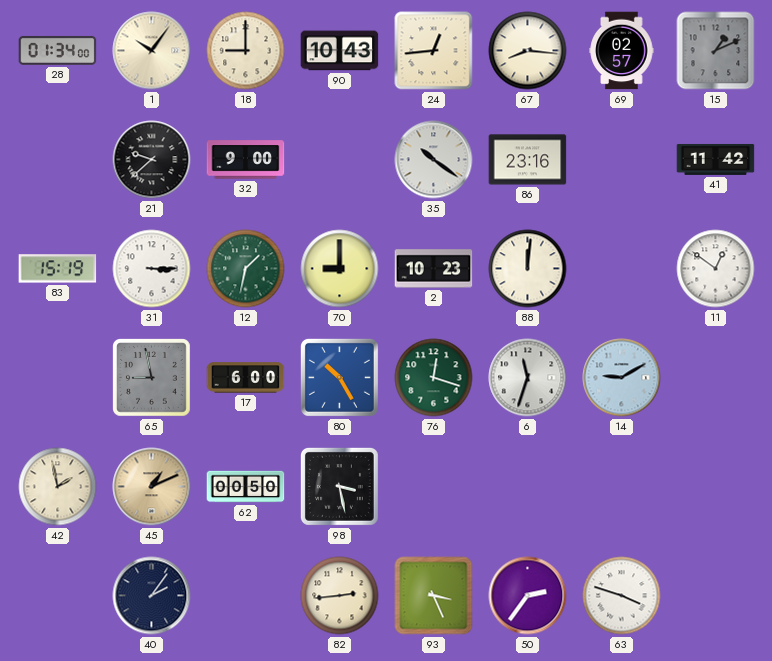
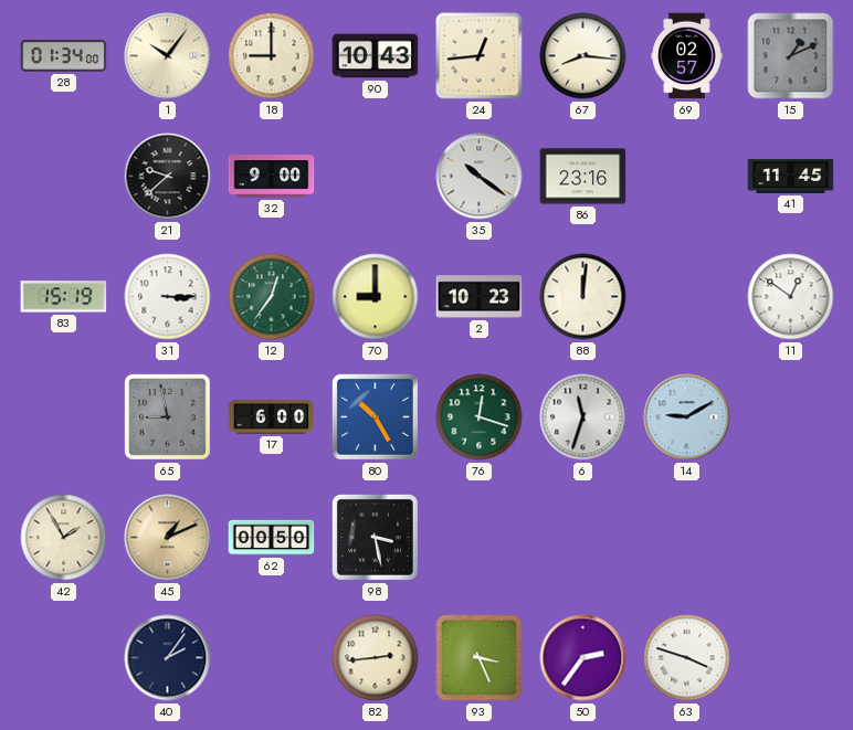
41: 11:42 -> 11:45
12: 1:32 -> 12:36
42: 1:58 -> 1:55
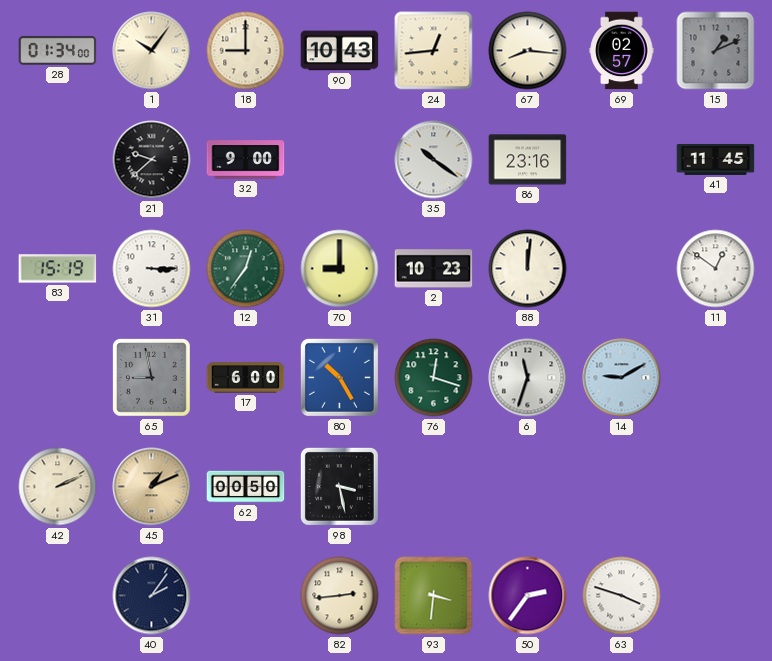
42: 1:55 -> 2:11
93: 3:26 -> 3:31
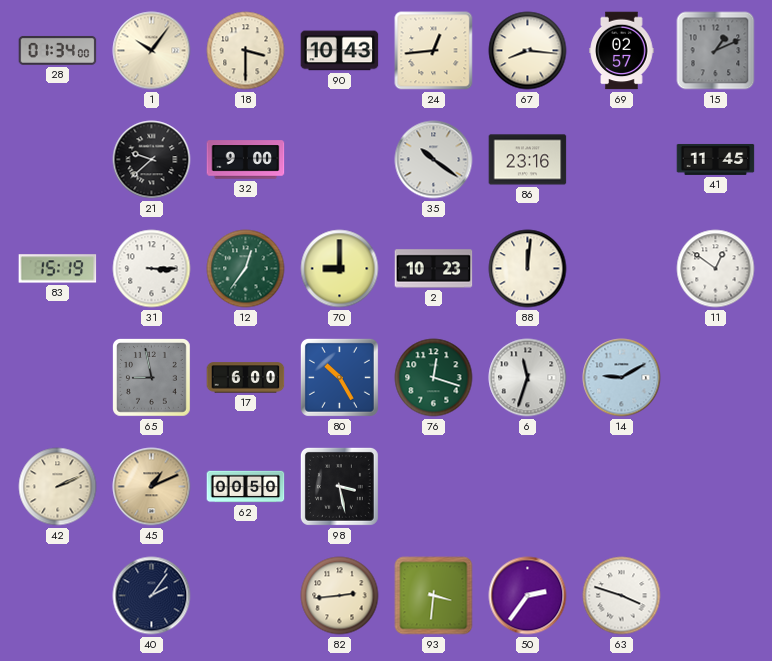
18: 9:00 -> 3:30
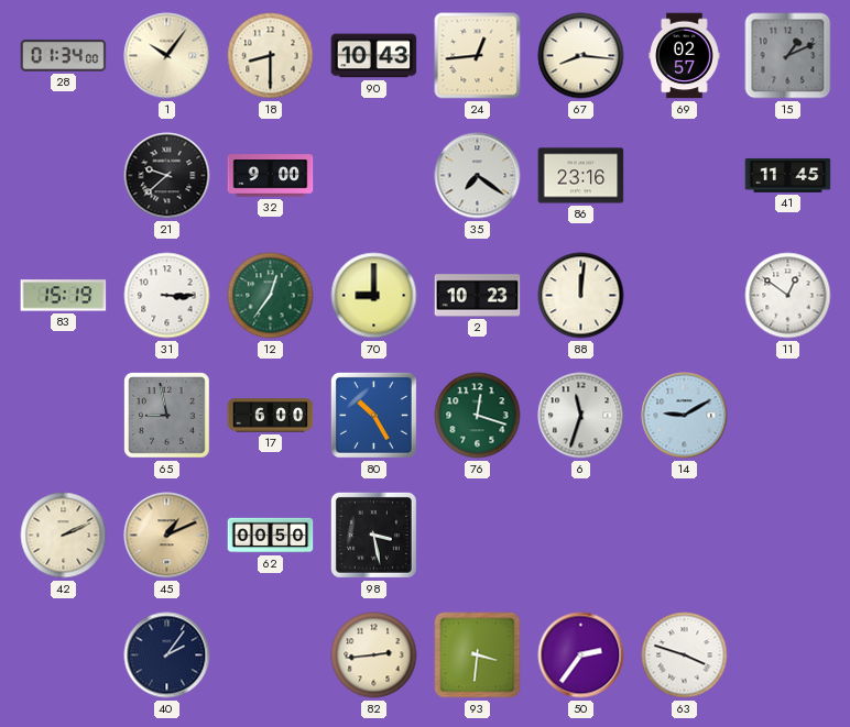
18: 3:30 -> 8:30
35: 10:21 -> 7:21
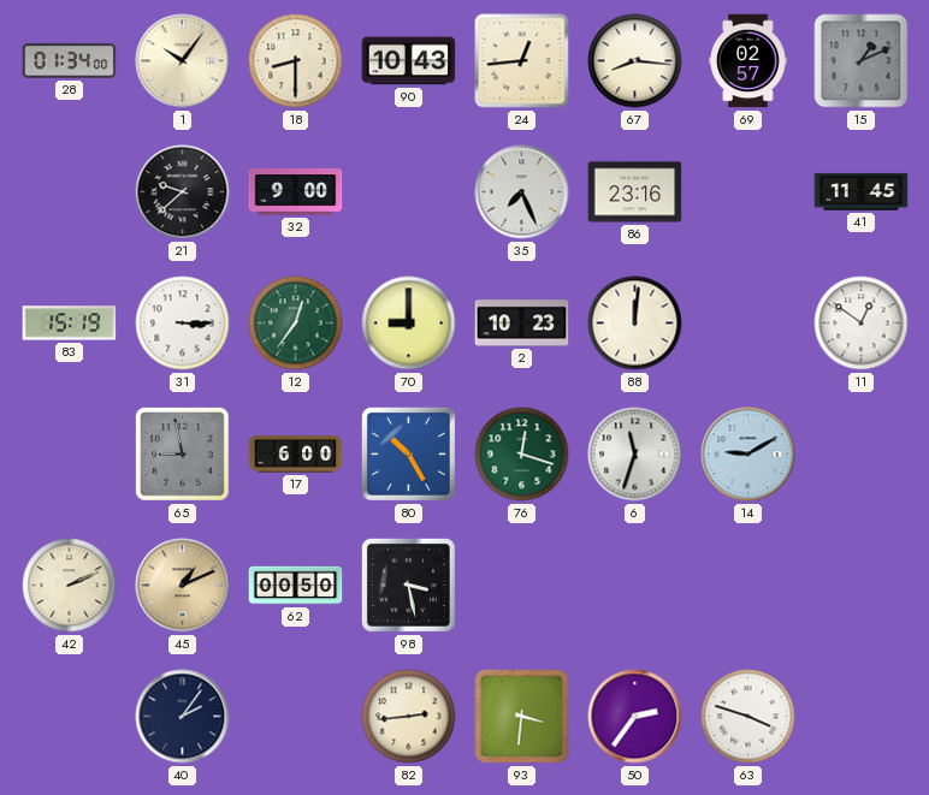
35: 7:21 -> 7:26
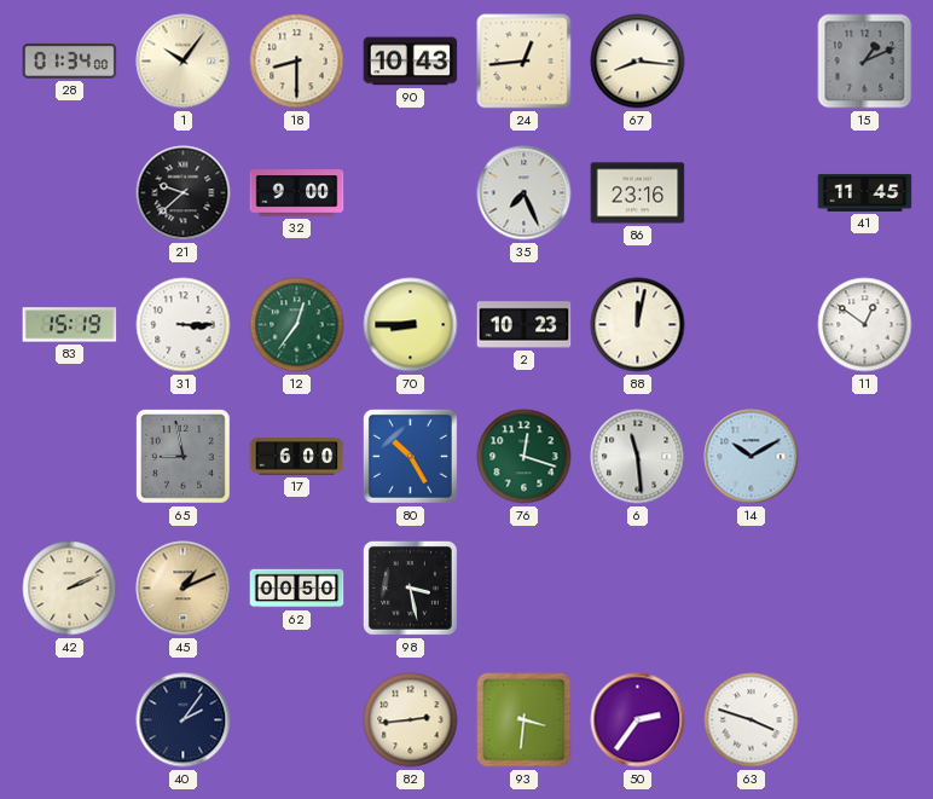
69: 02:57 -> none
70: 9:00 -> 8:45
88: 12:01 -> 12:02
6: 11:33 -> 11:29
14: 9:10 -> 10:10
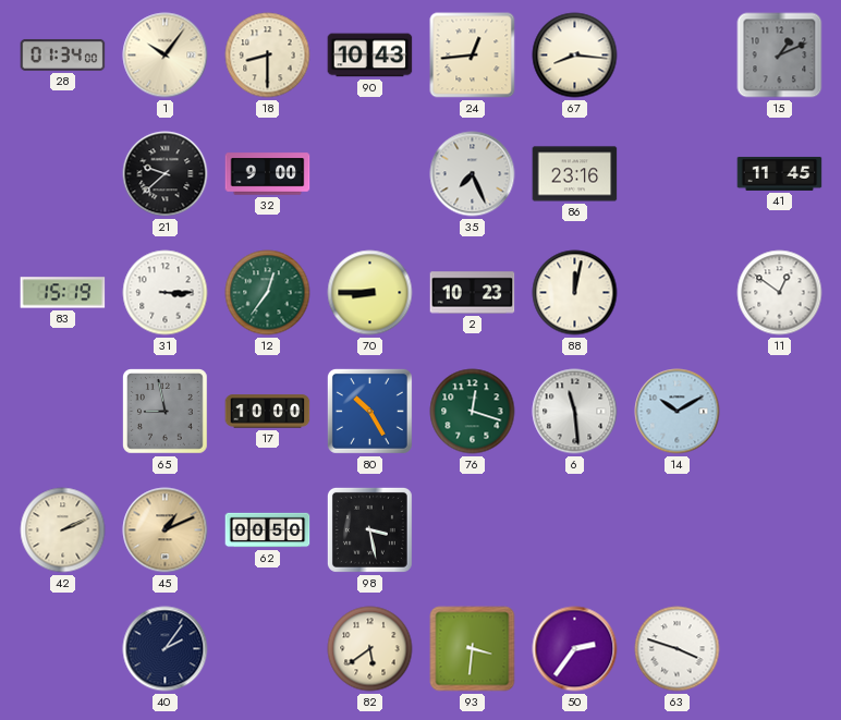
17: 6:00 -> 10:00
82: 2:44 -> 5:39
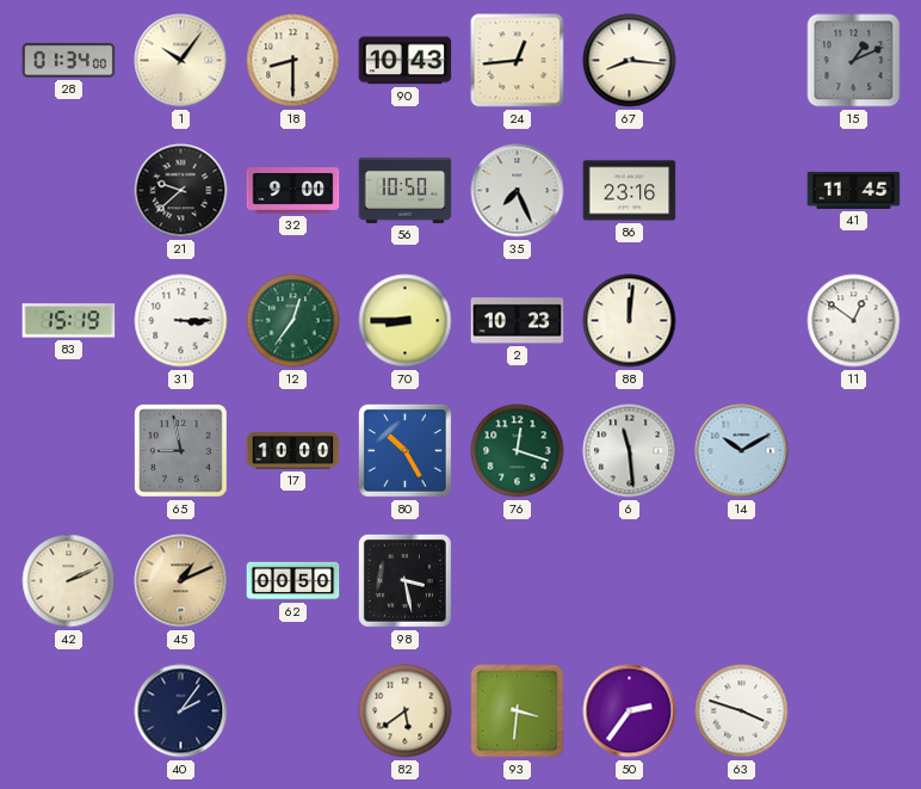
56: none -> 10:50
88: 12:02 -> 12:01
